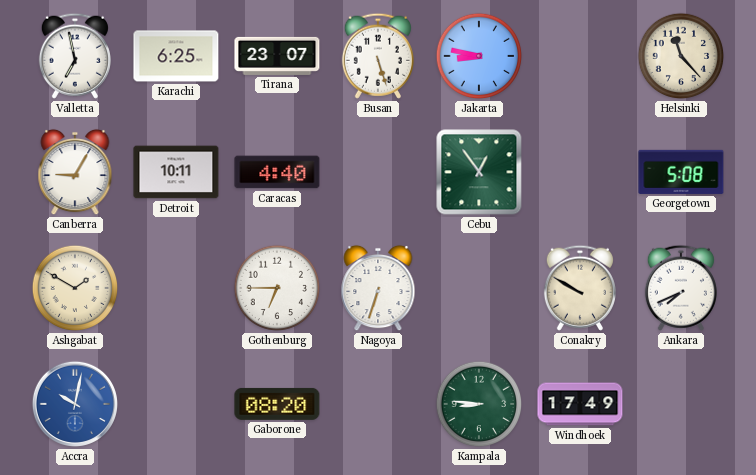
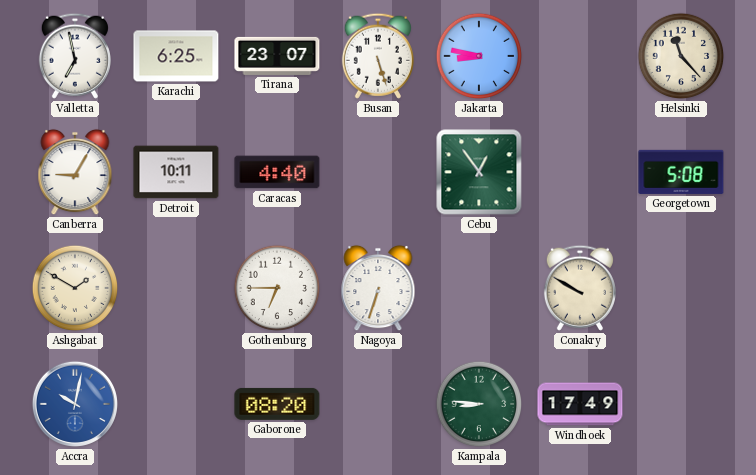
Ankara: 7:41 -> none
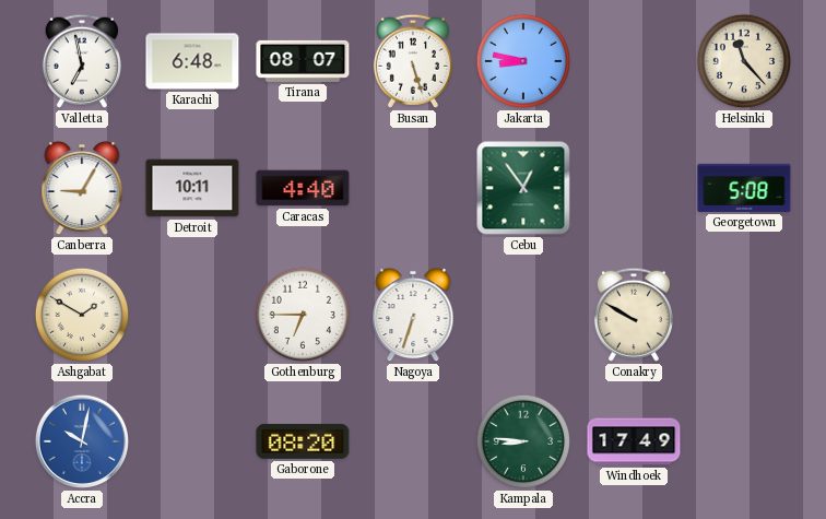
Karachi: 6:25 -> 6:48
Tirana: 23:07 -> 08:07
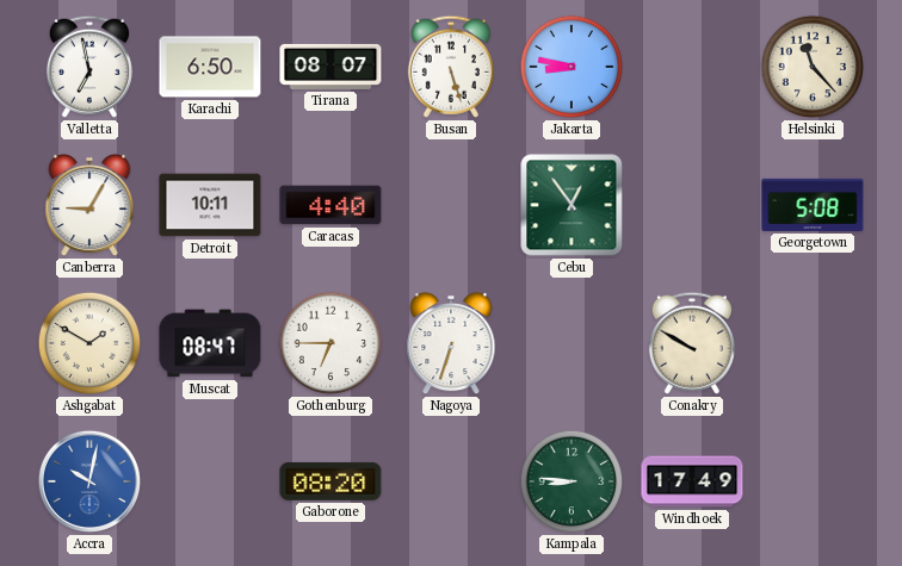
Karachi: 6:48 -> 6:50
Muscat: none -> 08:47
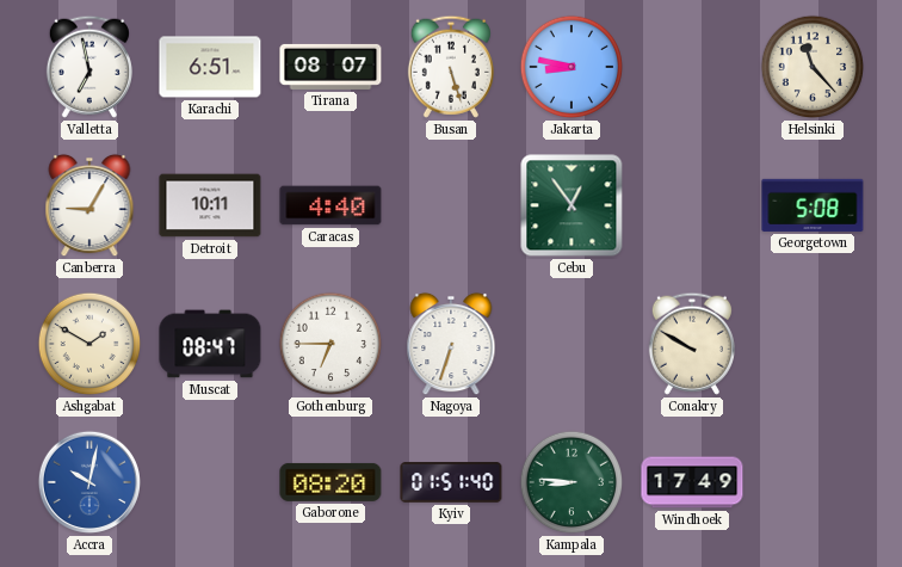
Karachi: 6:50 -> 6:51
Kyiv: none -> 01:51
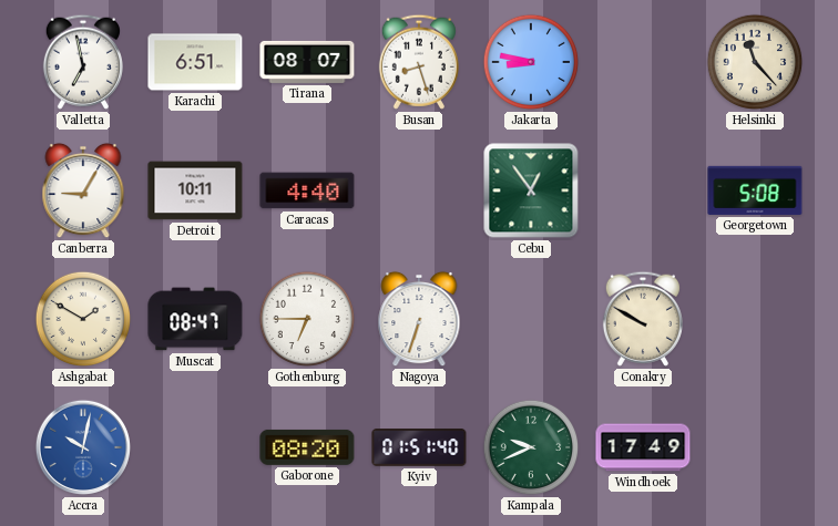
Busan: 5:27 -> 8:27
Kampala: 8:46 -> 9:41
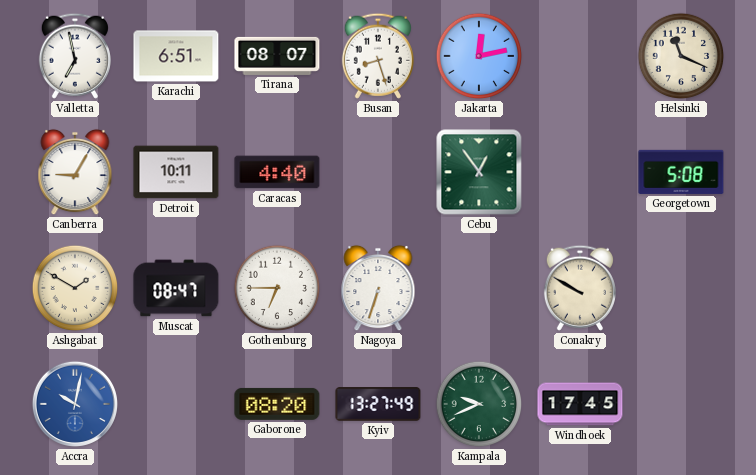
Jakarta: 8:47 -> 12:13
Helsinki: 11:23 -> 11:19
Kyiv: 01:51 -> 13:27
Windhoek: 17:49 -> 17:45
